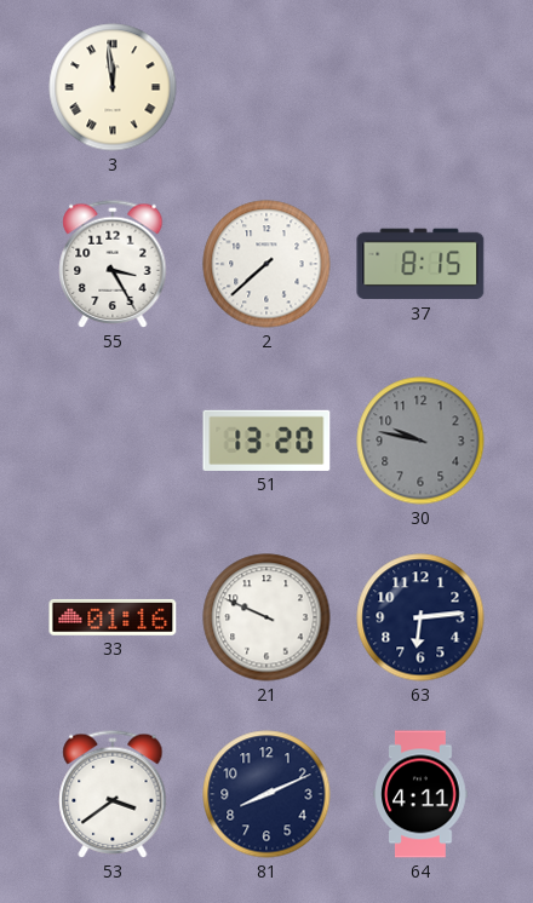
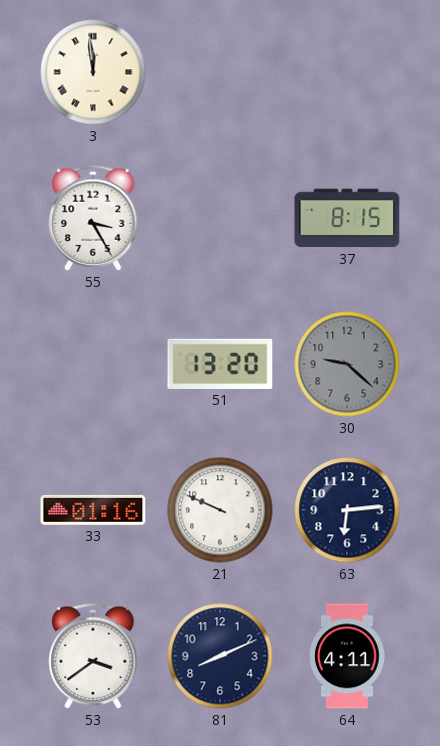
2: 7:38 -> none
30: 9:47 -> 9:22
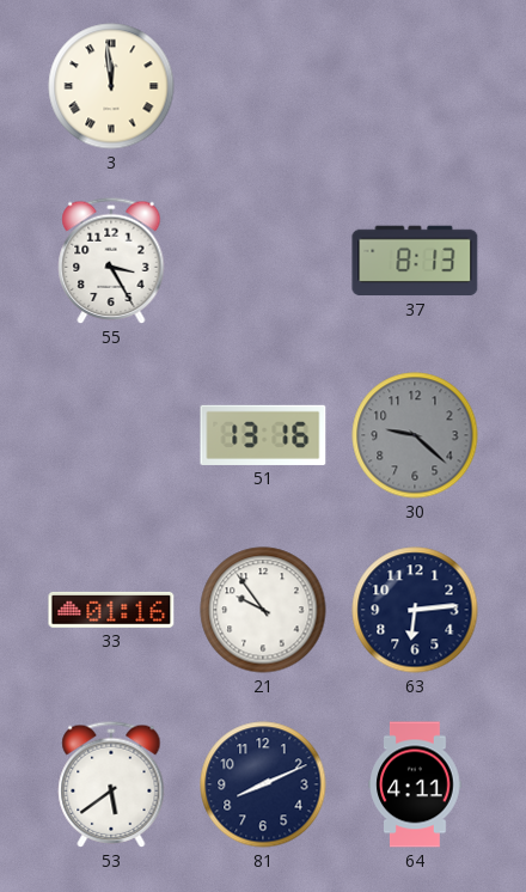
37: 8:15 -> 8:13
51: 13:20 -> 13:16
21: 9:49 -> 9:54
53: 3:39 -> 5:39
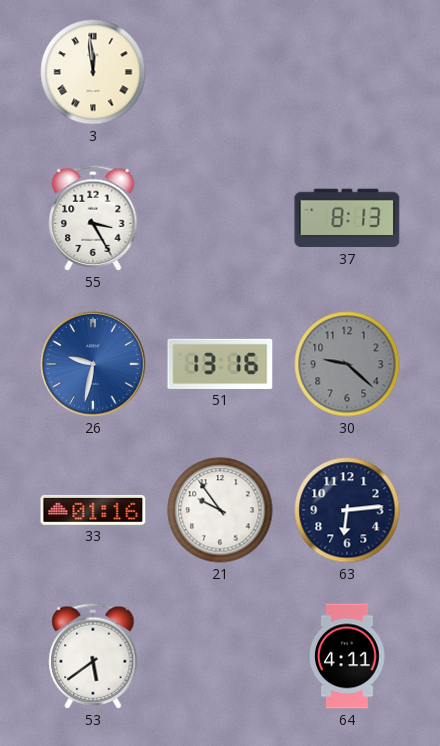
26: none -> 9:32
81: 8:11 -> none
